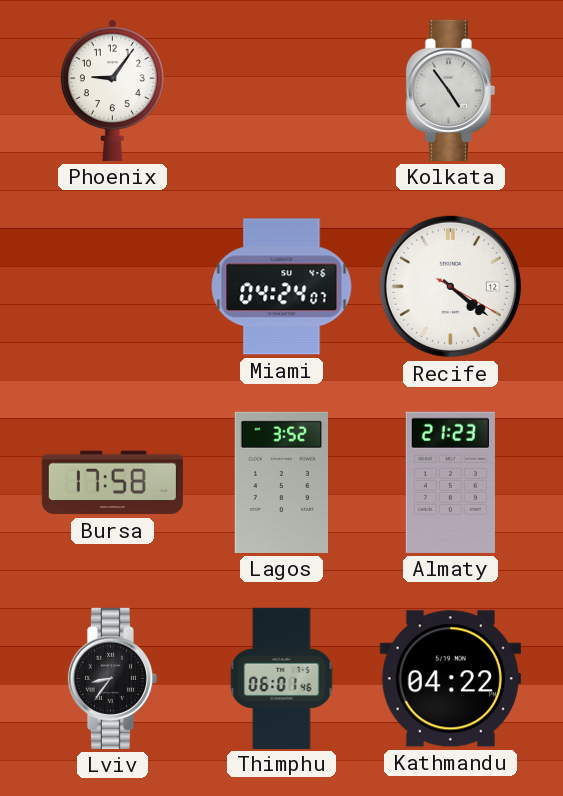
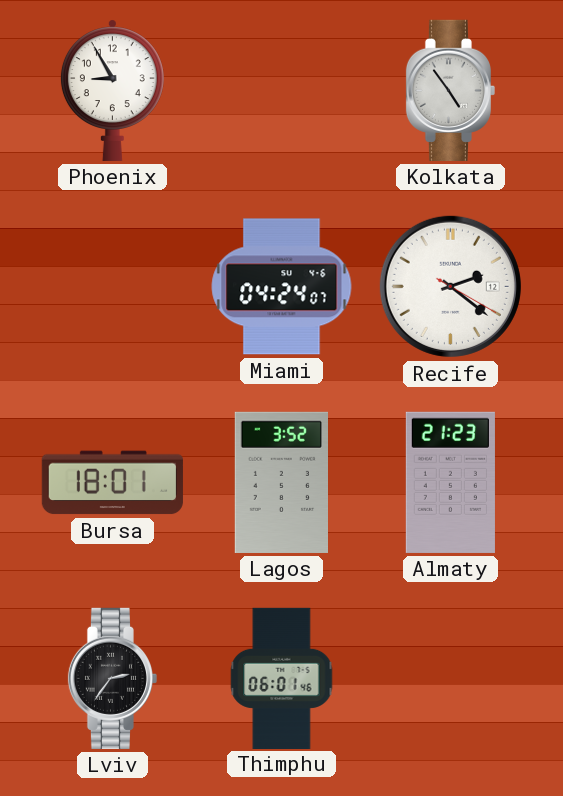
Phoenix: 9:06 -> 8:55
Recife: 4:21 -> 2:21
Bursa: 17:58 -> 18:01
Lviv: 8:36 -> 2:36
Kathmandu: 04:22 -> none
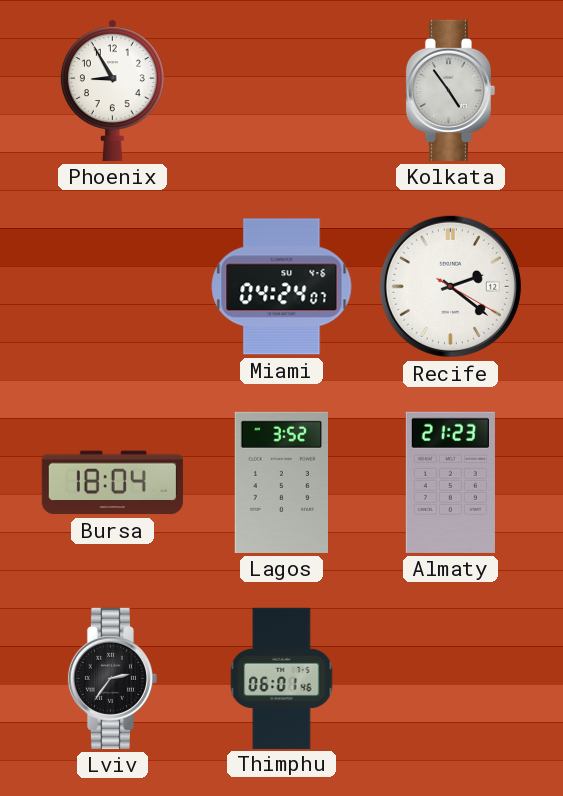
Bursa: 18:01 -> 18:04
